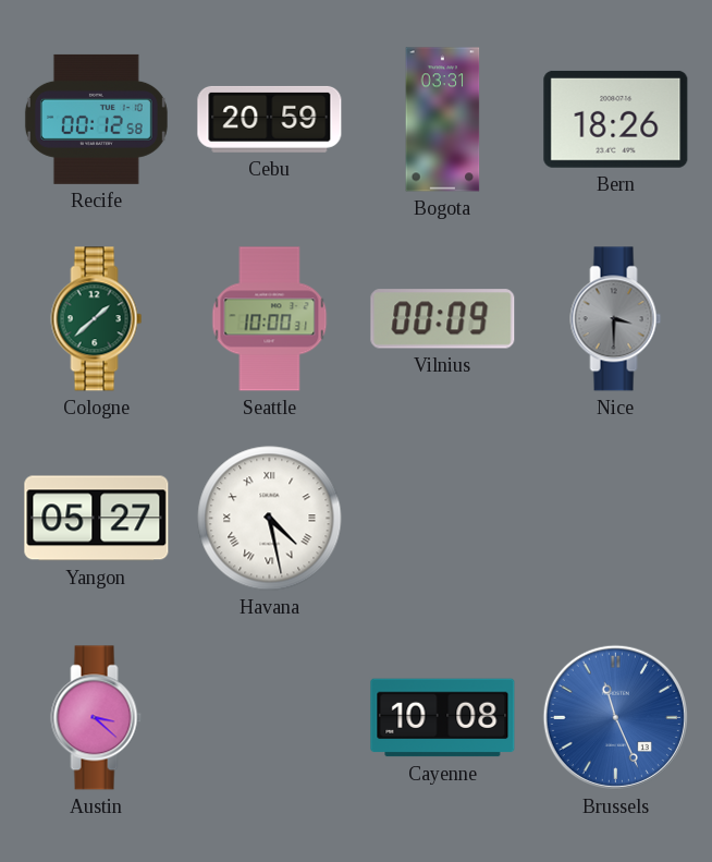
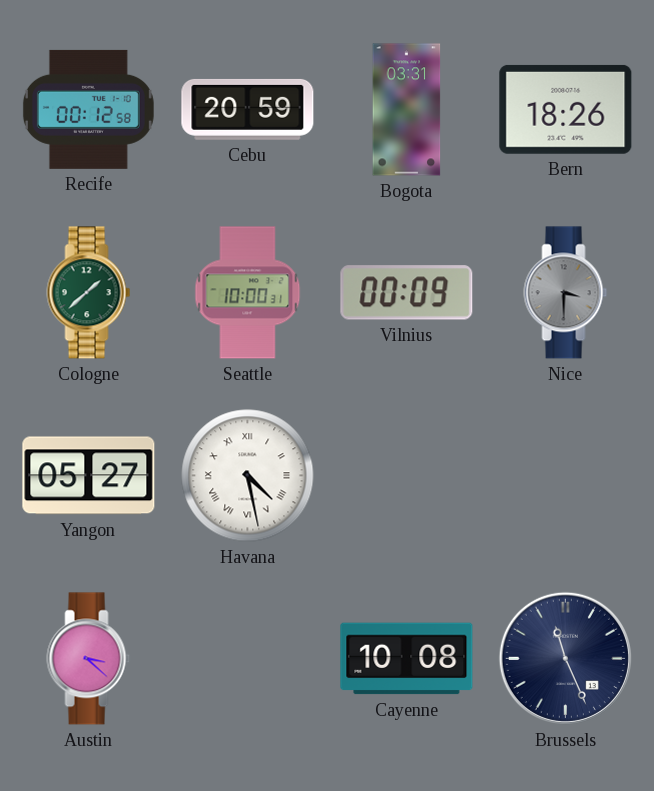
Brussels dial: blue -> navy
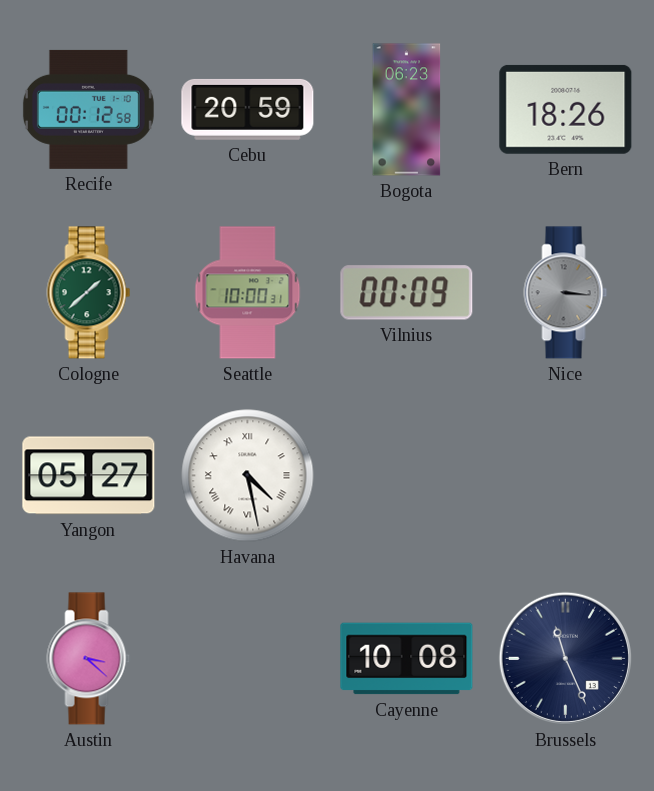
Bogota: 03:31 -> 06:23
Nice: 3:30 -> 3:16
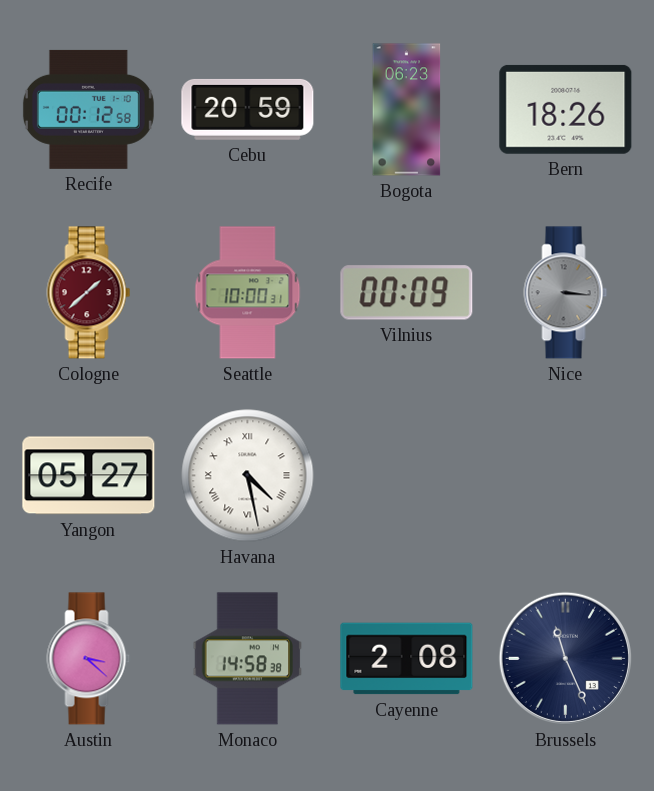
Cologne dial: green -> burgundy
Monaco: none -> 14:58
Cayenne: 10:08 -> 2:08
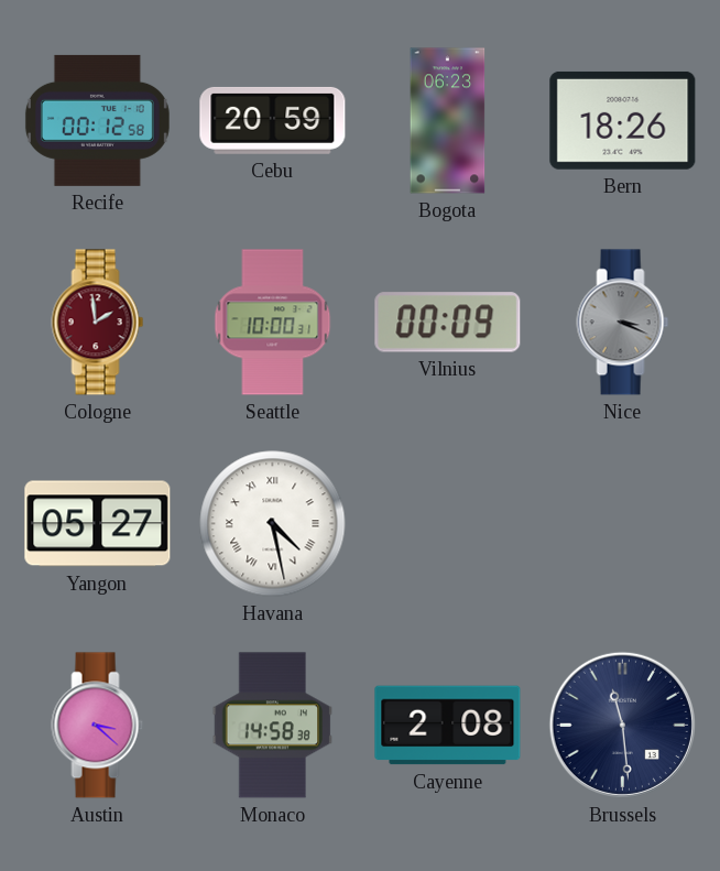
Cologne: 1:38 -> 1:59
Nice: 3:16 -> 3:19
Brussels: 11:26 -> 11:29
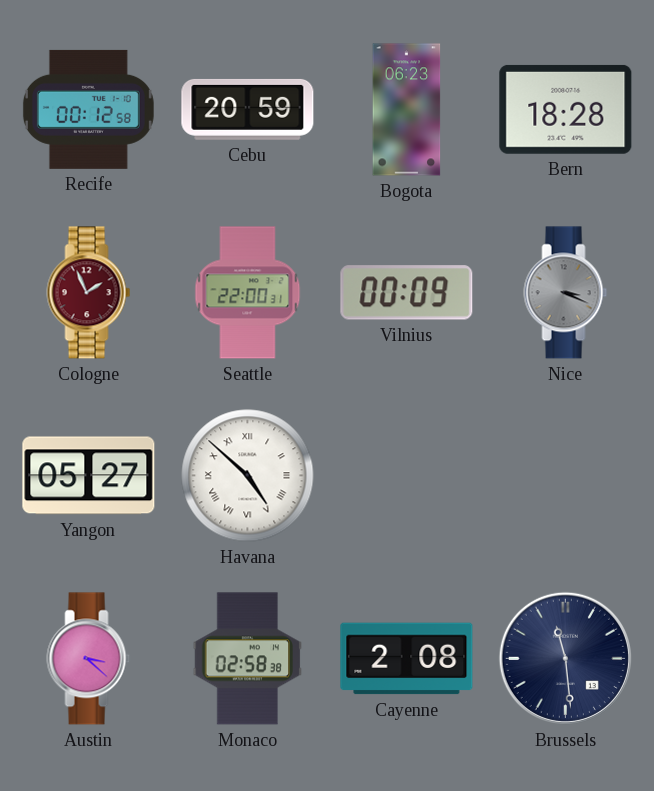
Bern: 18:26 -> 18:28
Cologne: 1:59 -> 1:56
Seattle: 10:00 -> 22:00
Havana: 4:28 -> 4:52
Monaco: 14:58 -> 02:58
